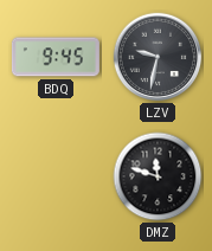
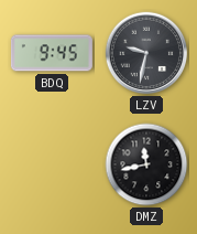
DMZ: 11:48 -> 11:43
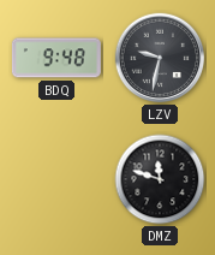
BDQ: 9:45 -> 9:48
DMZ: 11:43 -> 11:48
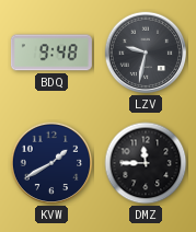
KVW: none -> 1:40
DMZ: 11:48 -> 11:45
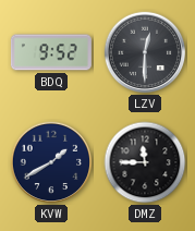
BDQ: 9:48 -> 9:52
LZV: 9:32 -> 12:30
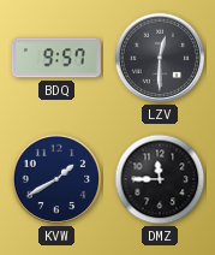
BDQ: 9:52 -> 9:57
